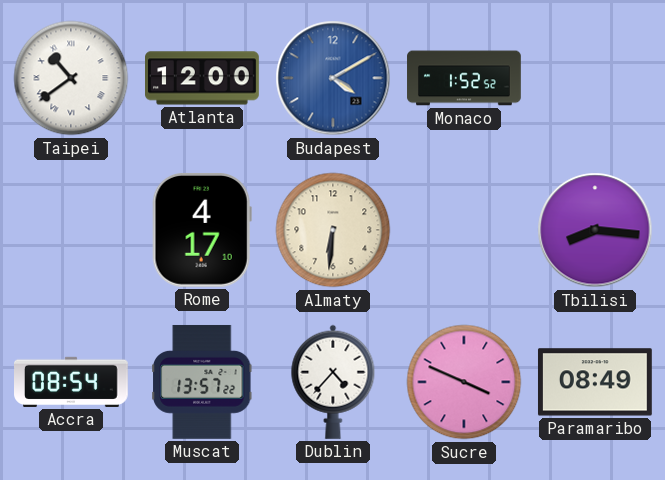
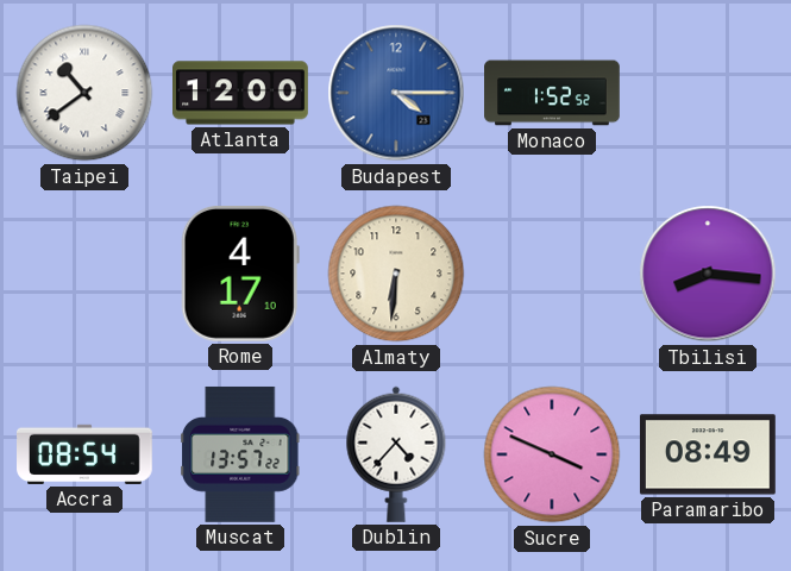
Budapest: 4:10 -> 4:15
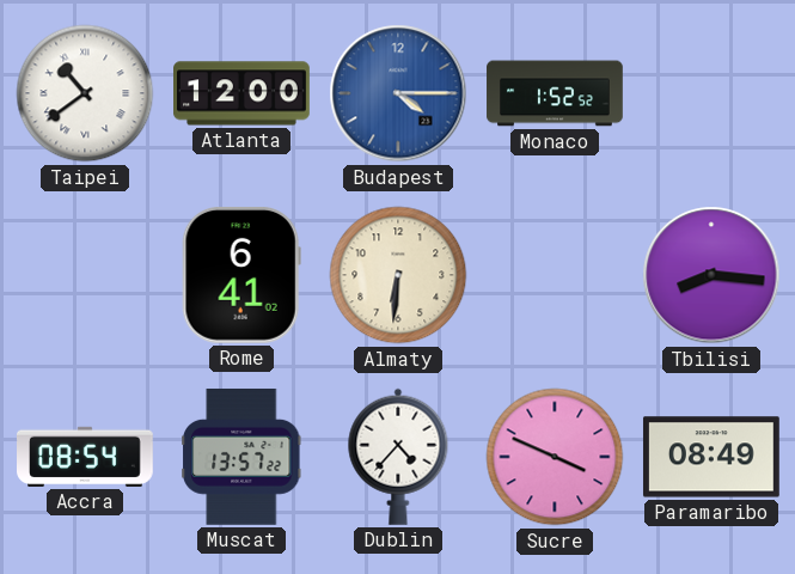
Rome: 4:17 -> 6:41
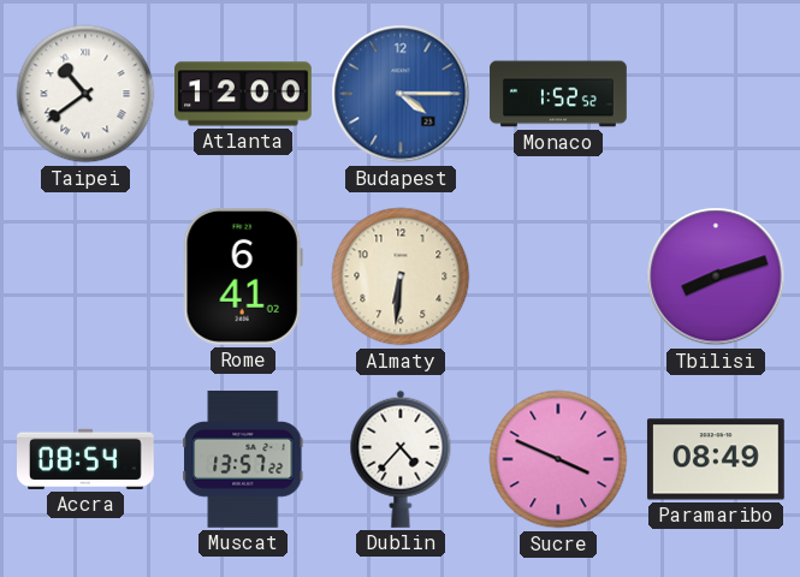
Tbilisi: 8:16 -> 8:12
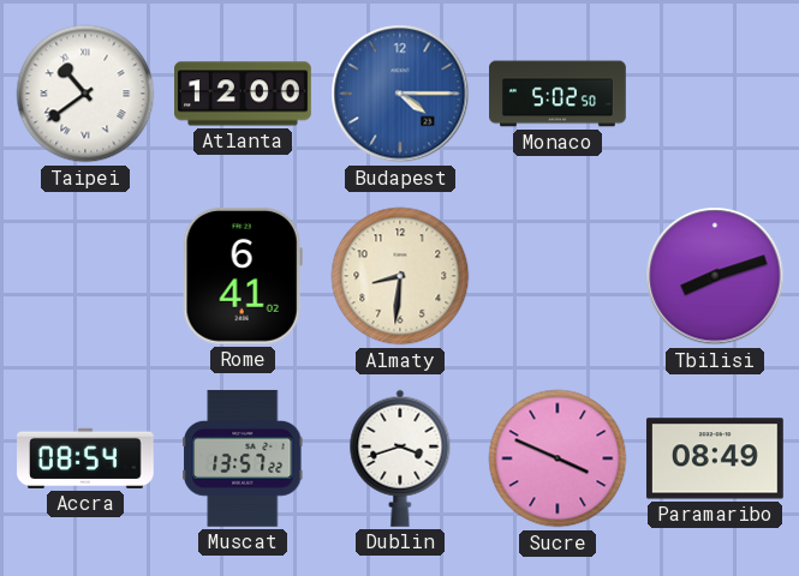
Monaco: 1:52 -> 5:02
Almaty: 6:31 -> 8:31
Dublin: 4:37 -> 3:42
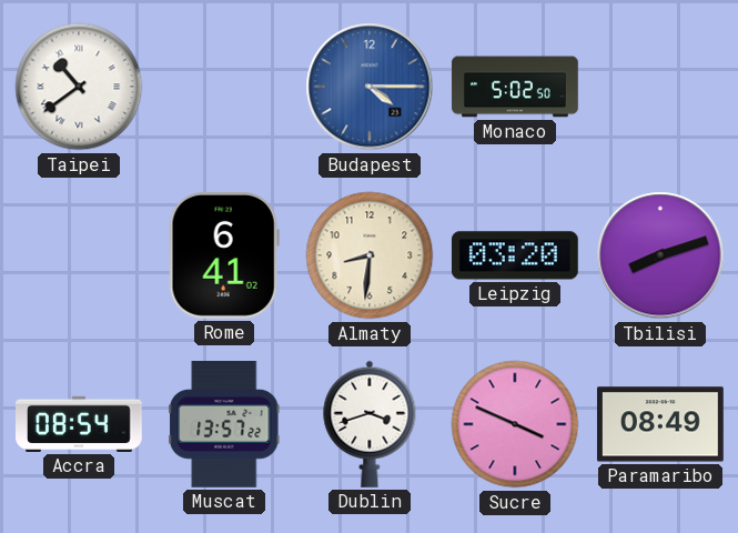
Atlanta: 12:00 -> none
Leipzig: none -> 03:20
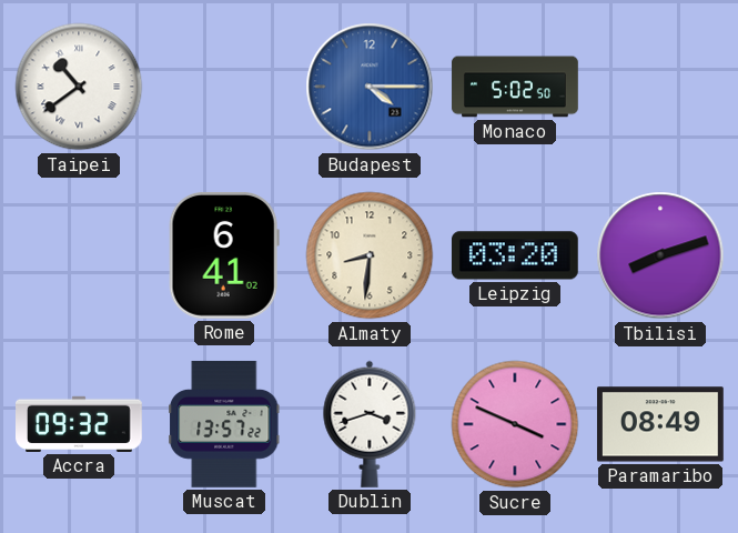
Accra: 08:54 -> 09:32
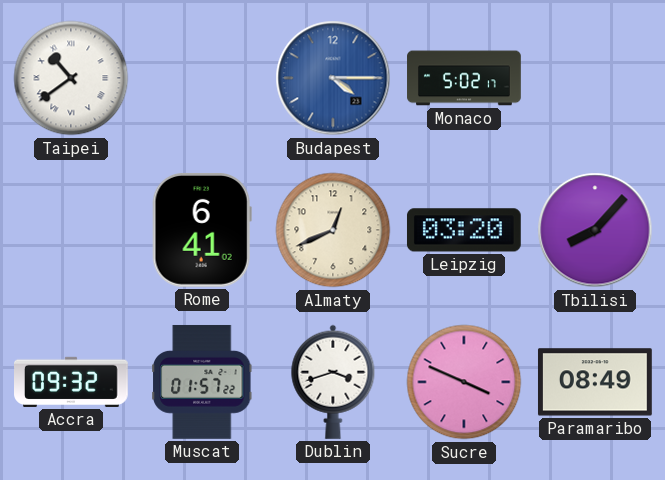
Monaco: 5:02:50 -> 5:02:17
Almaty: 8:31 -> 12:41
Tbilisi: 8:12 -> 8:07
Muscat: 13:57 -> 01:57
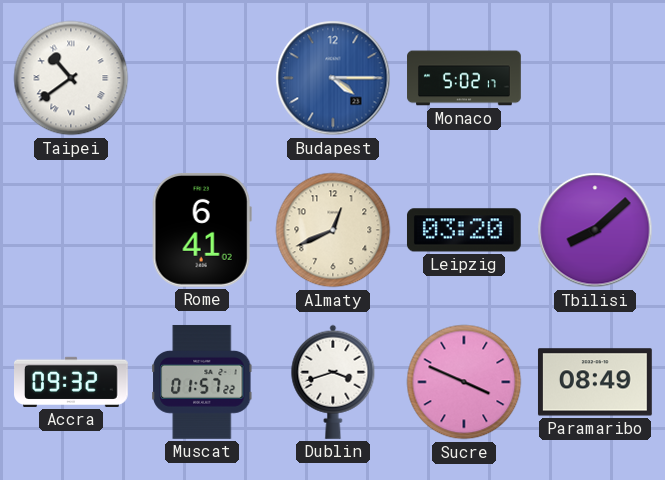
Tbilisi: 8:07 -> 8:08
